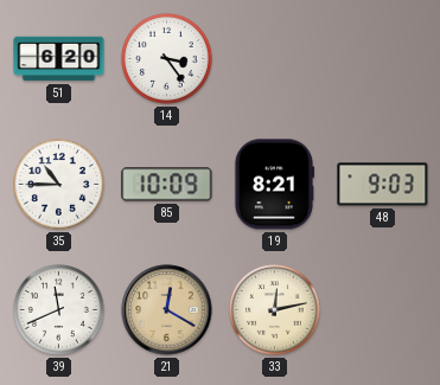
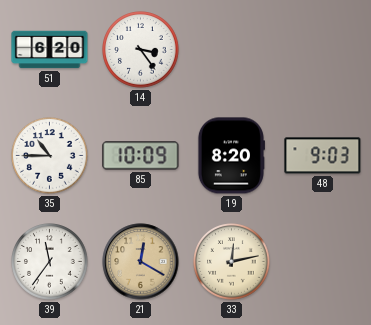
19: 8:21 -> 8:20
39: 11:41 -> 11:36
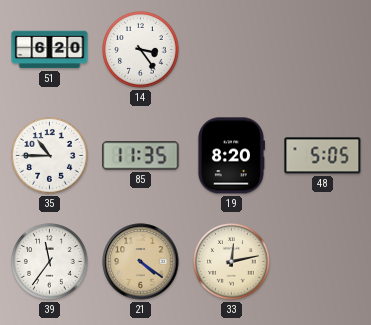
85: 10:09 -> 11:35
48: 9:03 -> 5:05
21: 12:20 -> 4:21
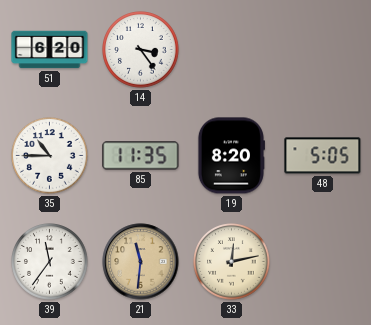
21: 4:21 -> 11:31
